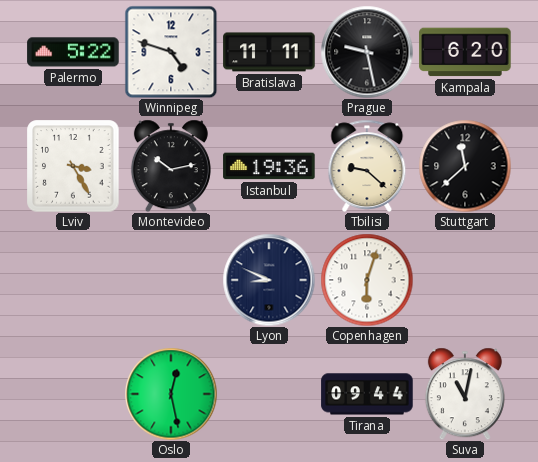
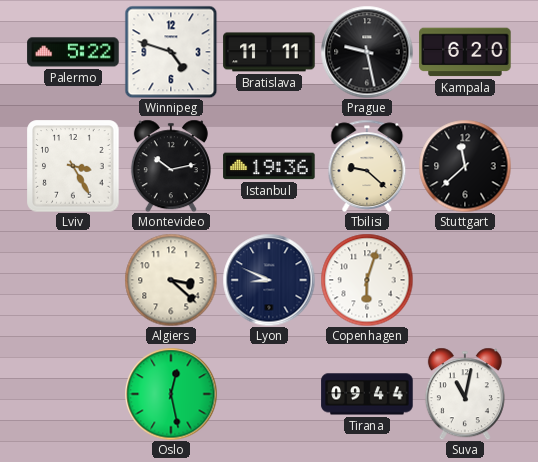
Algiers: none -> 3:22
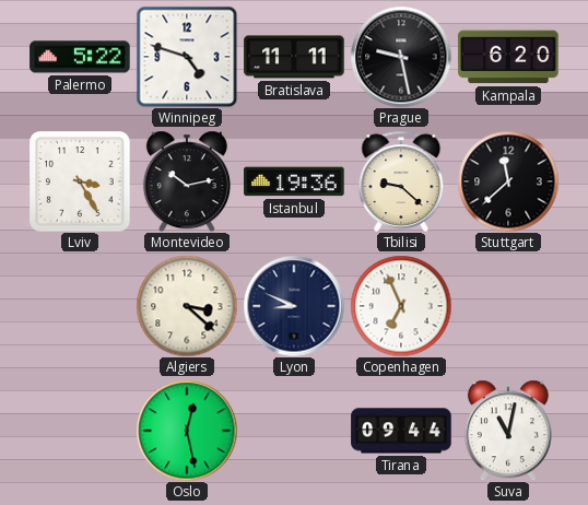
Copenhagen: 6:03 -> 6:56
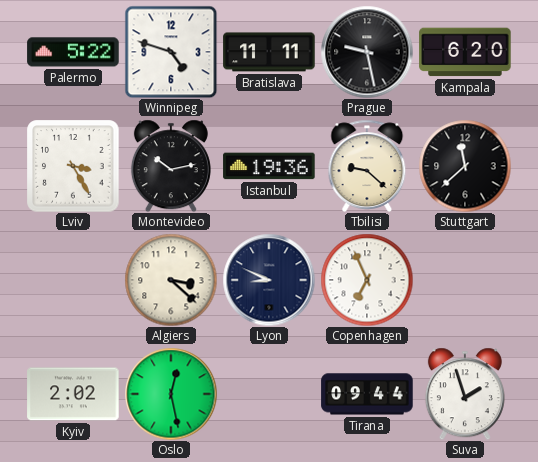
Kyiv: none -> 2:02
Suva: 11:02 -> 1:57
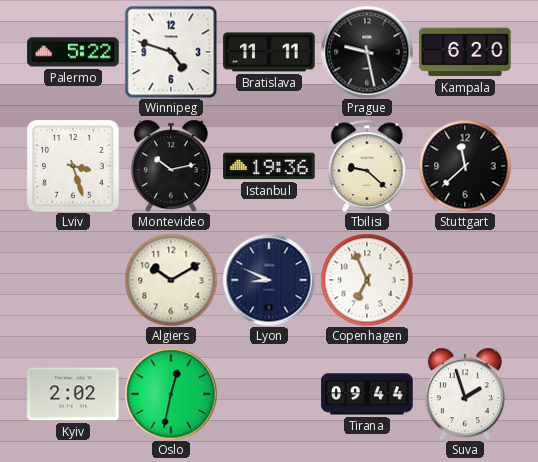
Lviv: 3:25 -> 3:27
Algiers: 3:22 -> 10:10
Oslo: 12:28 -> 12:32
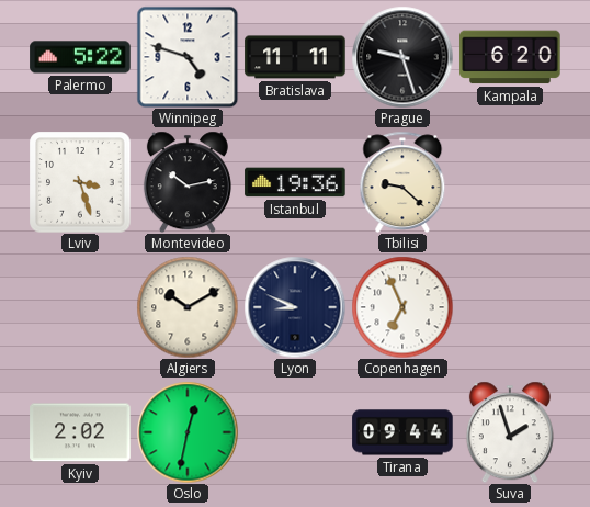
Prague: 9:28 -> 9:27
Stuttgart: 11:38 -> none
